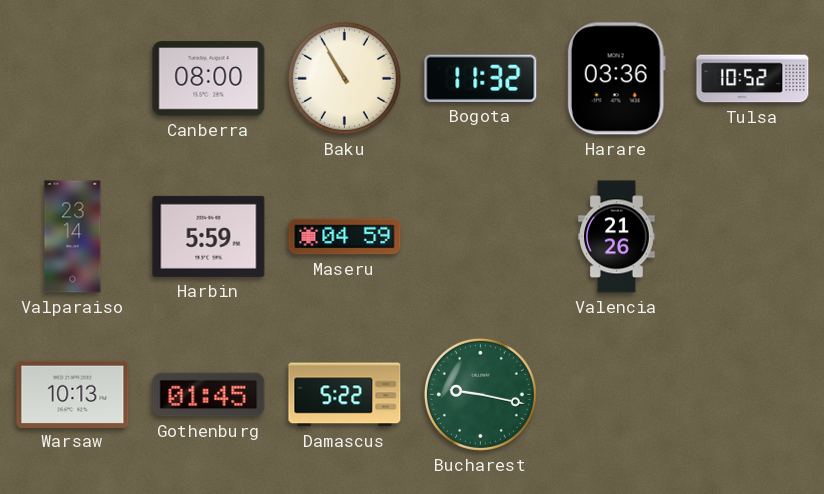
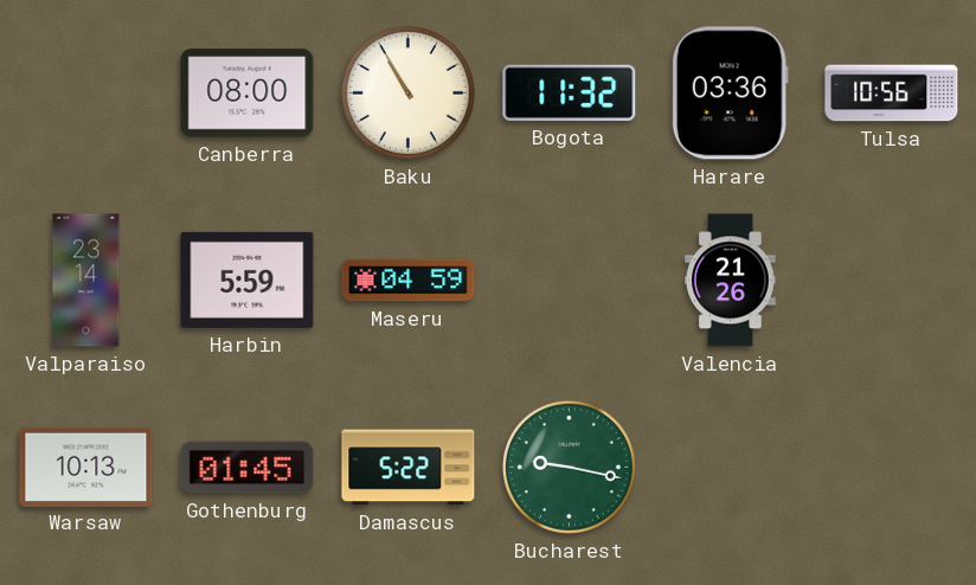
Tulsa: 10:52 -> 10:56
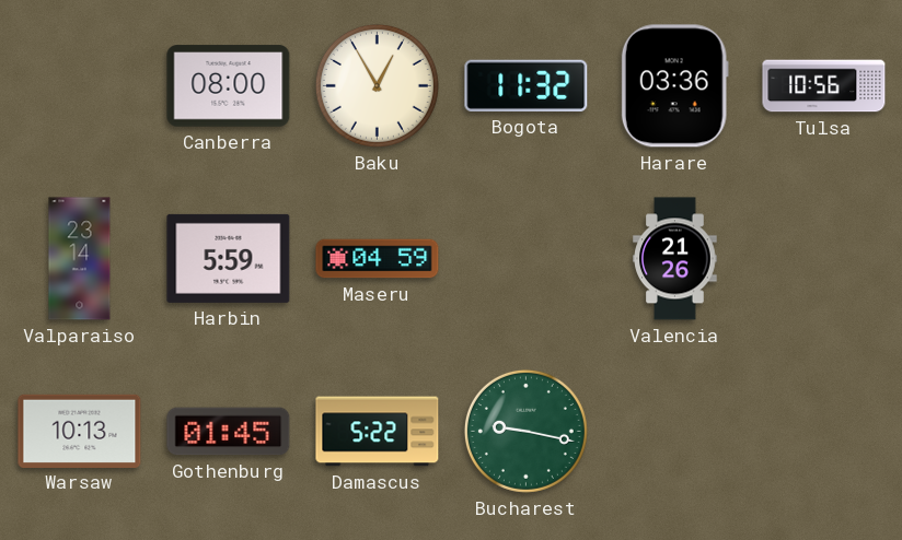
Baku: 10:55 -> 12:55
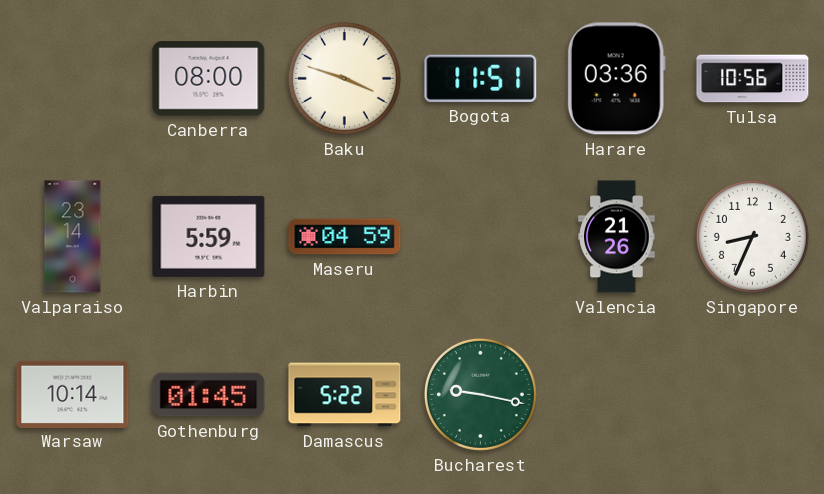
Baku: 12:55 -> 3:48
Bogota: 11:32 -> 11:51
Singapore: none -> 8:34
Warsaw: 10:13 -> 10:14
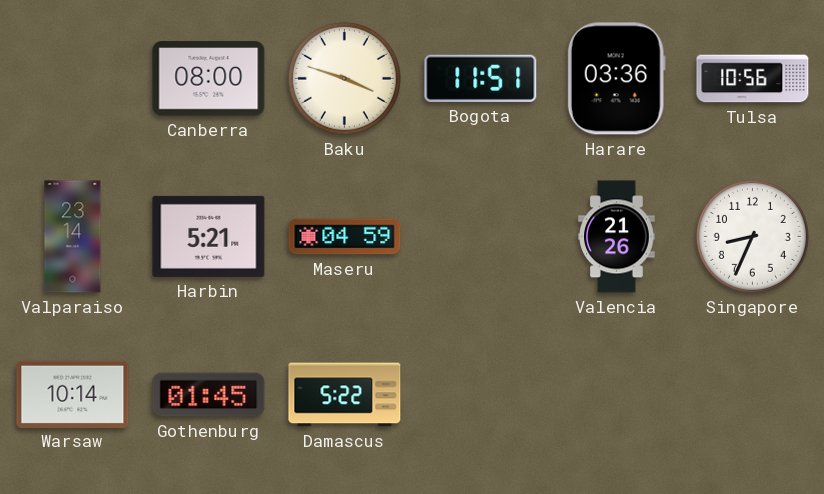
Harbin: 5:59 -> 5:21
Bucharest: 9:17 -> none
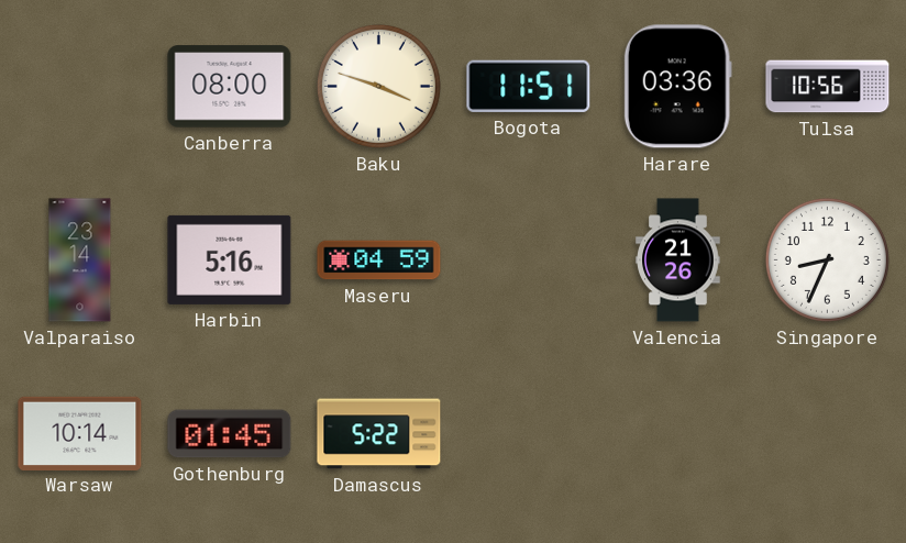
Harbin: 5:21 -> 5:16
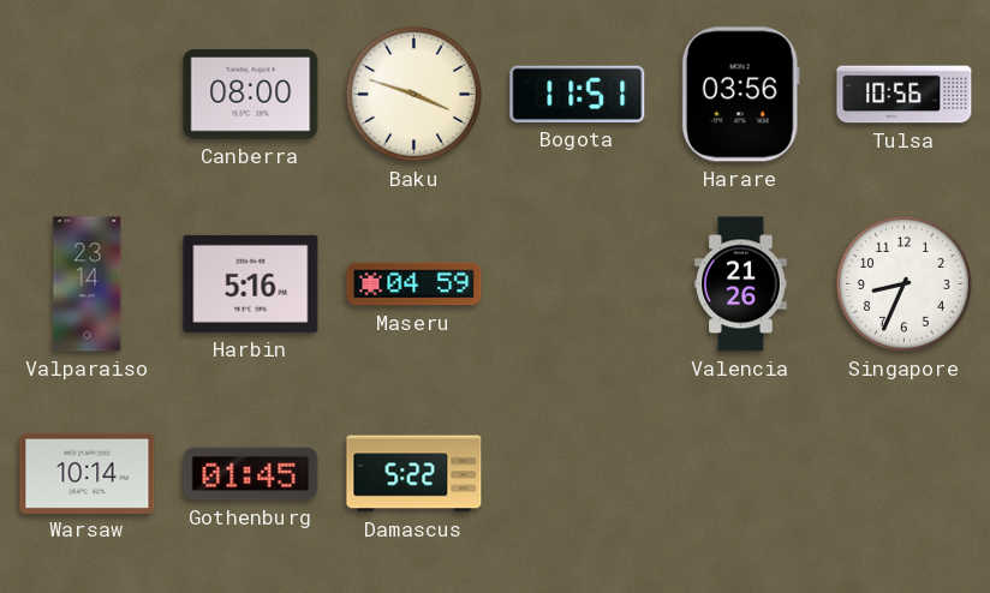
Harare: 03:36 -> 03:56
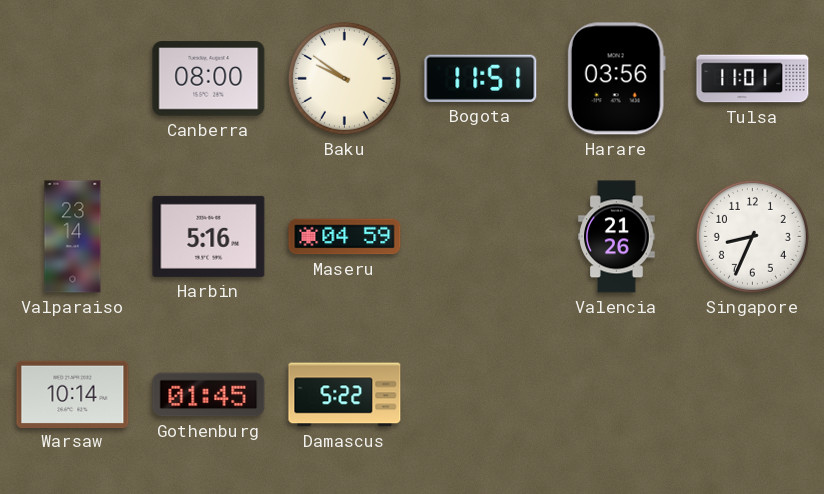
Baku: 3:48 -> 9:51
Tulsa: 10:56 -> 11:01
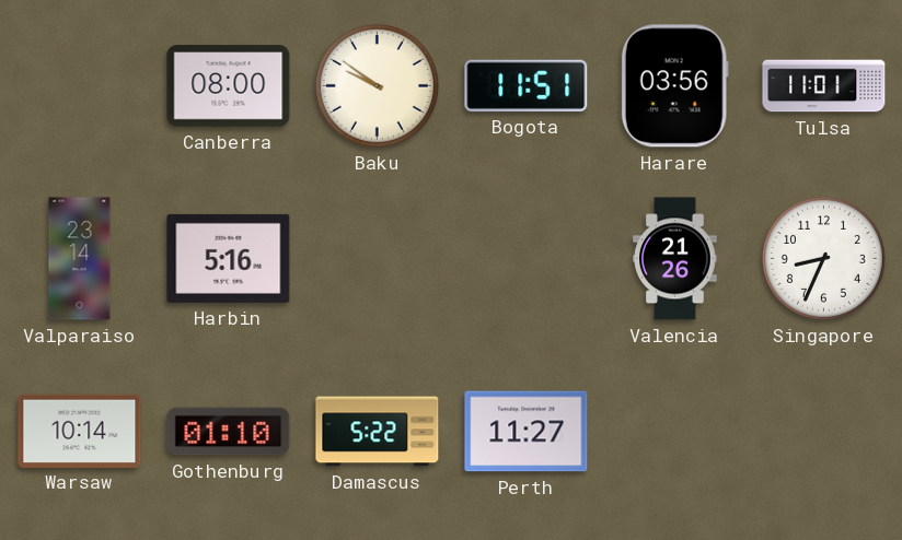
Maseru: 04:59 -> none
Gothenburg: 01:45 -> 01:10
Perth: none -> 11:27
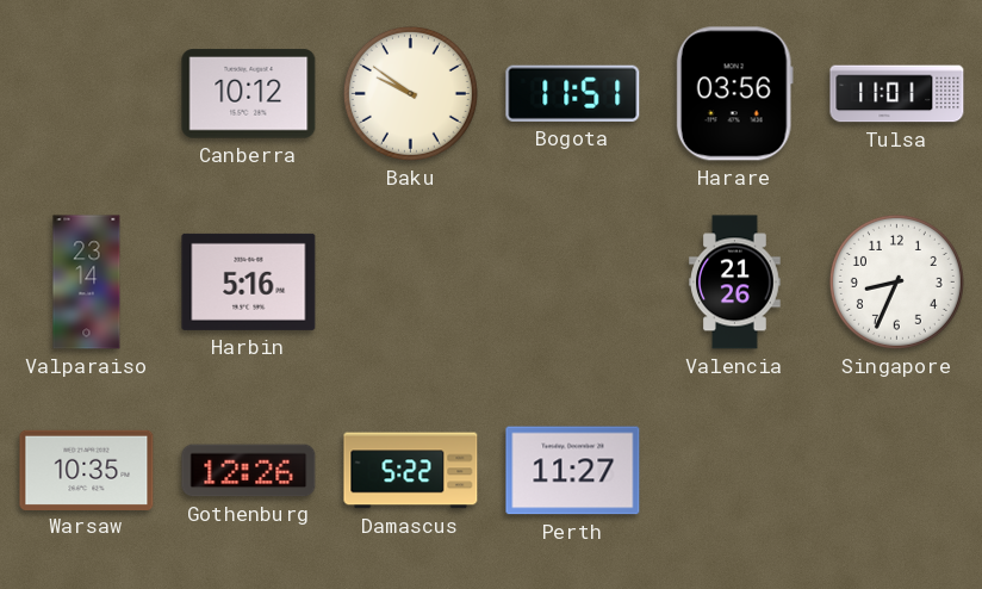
Canberra: 08:00 -> 10:12
Warsaw: 10:14 -> 10:35
Gothenburg: 01:10 -> 12:26
